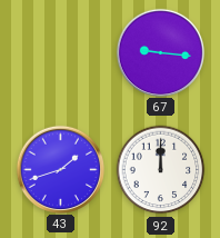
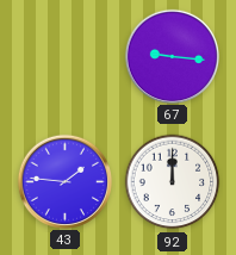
43: 1:42 -> 1:46
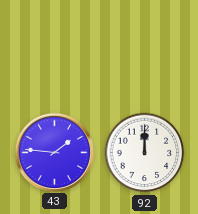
67: 9:16 -> none
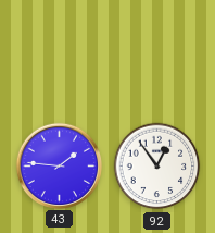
92: 12:00 -> 12:54
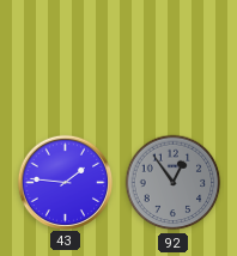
92 dial: white -> grey
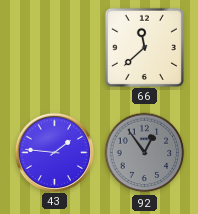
66: none -> 11:38
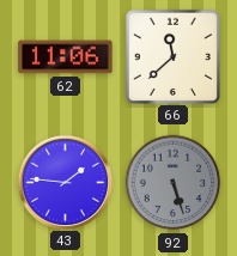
62: none -> 11:06
92: 12:54 -> 5:27
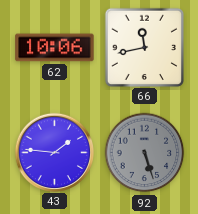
62: 11:06 -> 10:06
66: 11:38 -> 11:43
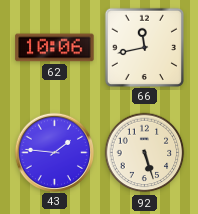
92 dial: grey -> cream
